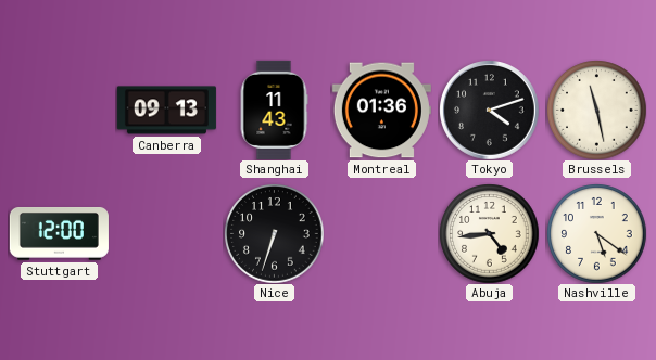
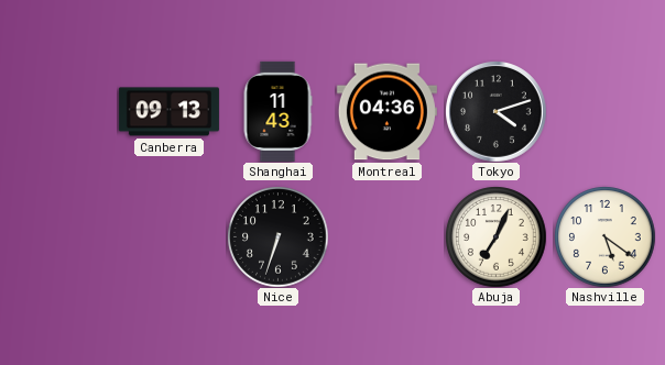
Montreal: 01:36 -> 04:36
Brussels: 11:28 -> none
Stuttgart: 12:00 -> none
Abuja: 4:44 -> 7:04
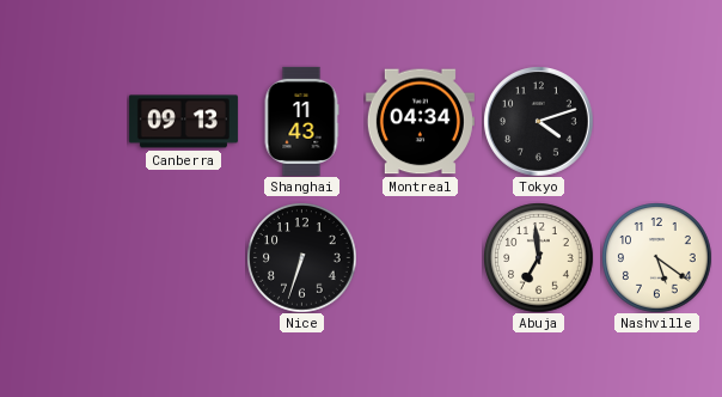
Montreal: 04:36 -> 04:34
Abuja: 7:04 -> 6:59
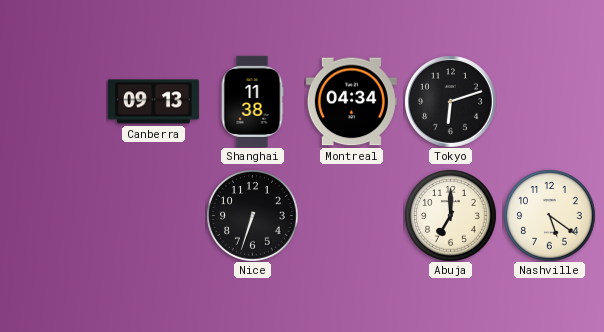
Shanghai: 11:43 -> 11:38
Tokyo: 4:12 -> 6:12
Abuja: 6:59 -> 7:00
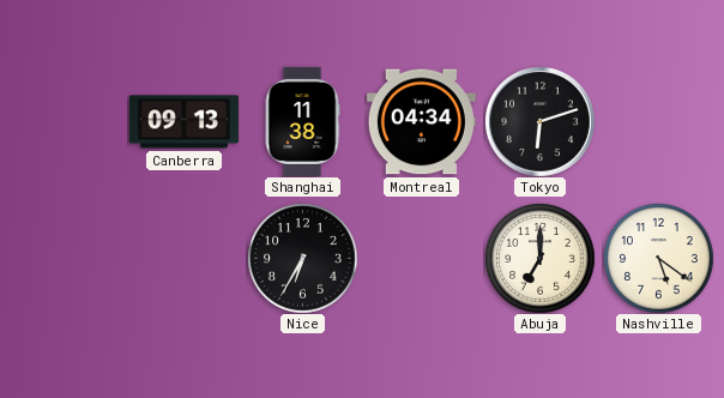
Nice: 6:33 -> 6:35
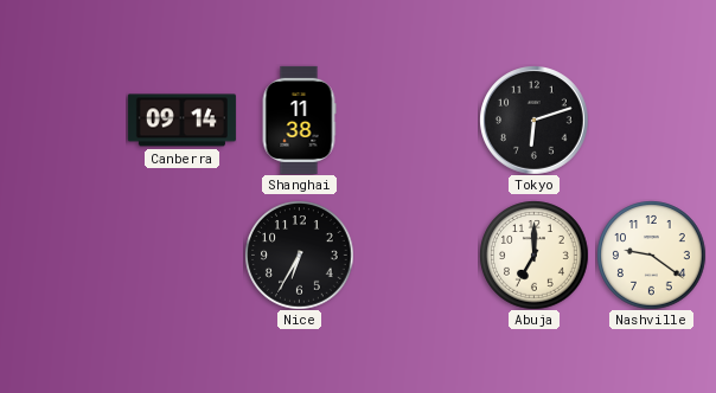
Canberra: 09:13 -> 09:14
Montreal: 04:34 -> none
Nashville: 5:21 -> 9:21
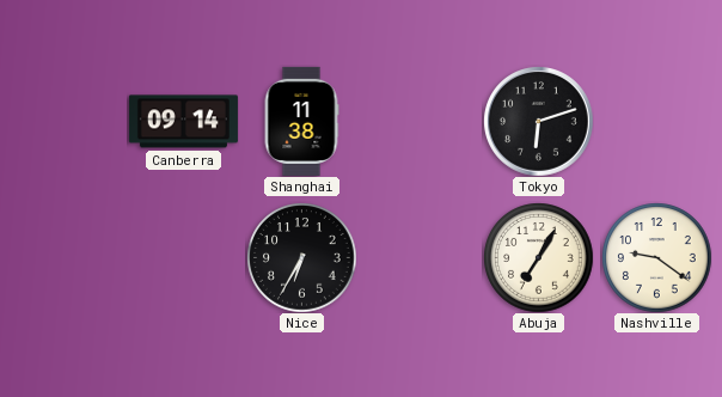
Abuja: 7:00 -> 7:05
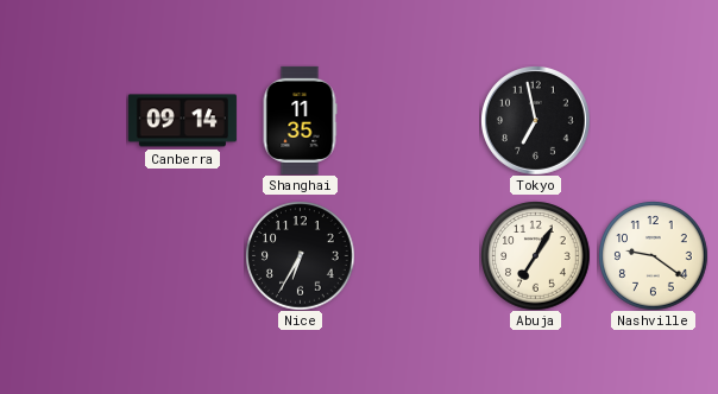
Shanghai: 11:38 -> 11:35
Tokyo: 6:12 -> 6:58
